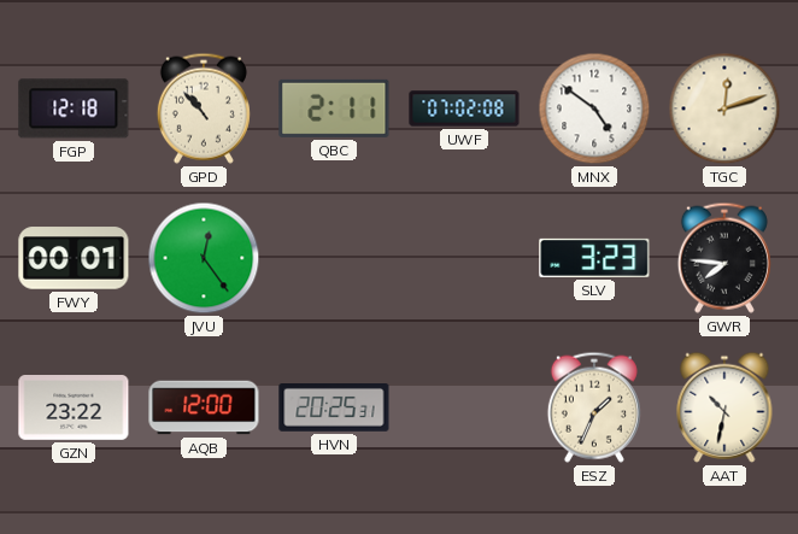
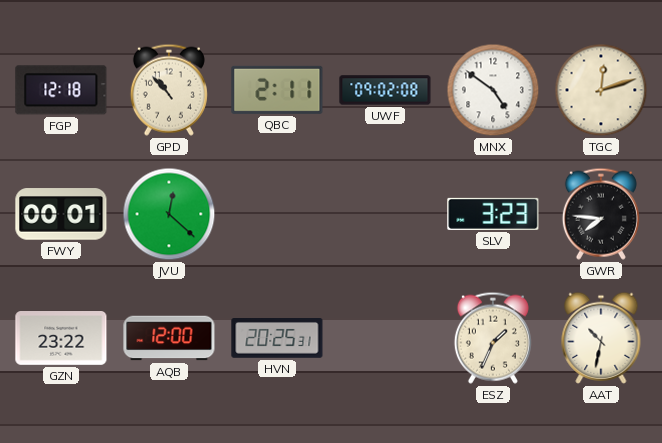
UWF: 07:02 -> 09:02
JVU: 12:24 -> 12:22
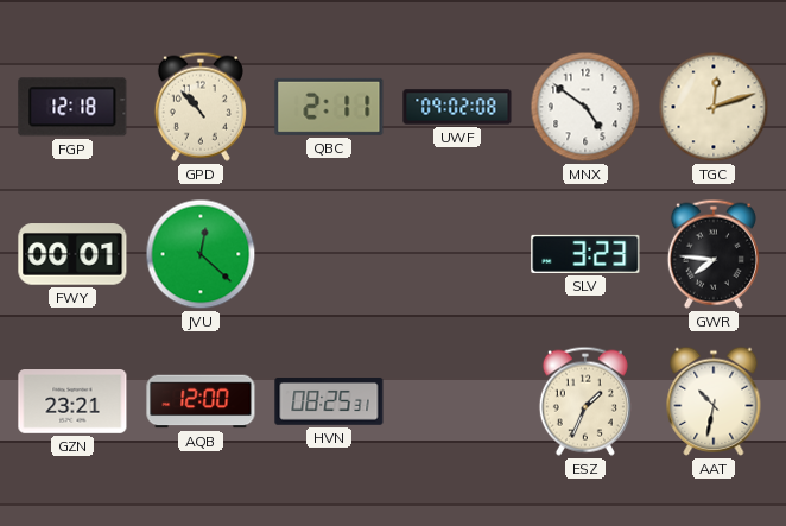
GZN: 23:22 -> 23:21
HVN: 20:25 -> 08:25
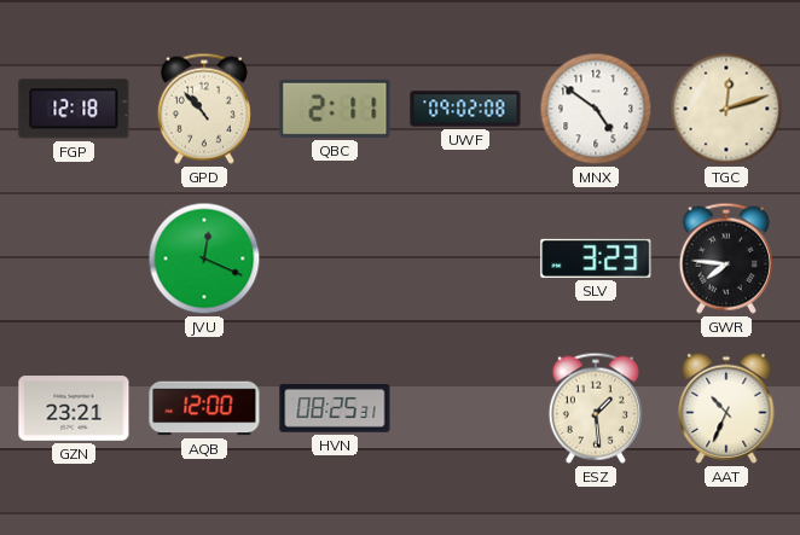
FWY: 00:01 -> none
JVU: 12:22 -> 12:19
ESZ: 1:34 -> 1:29
AAT: 10:32 -> 10:34
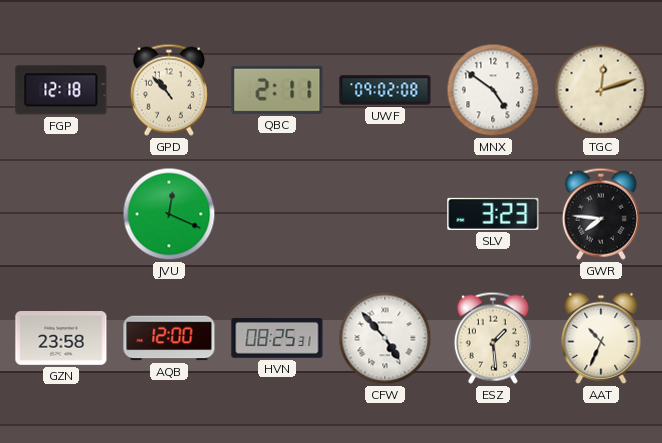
GZN: 23:21 -> 23:58
CFW: none -> 4:53
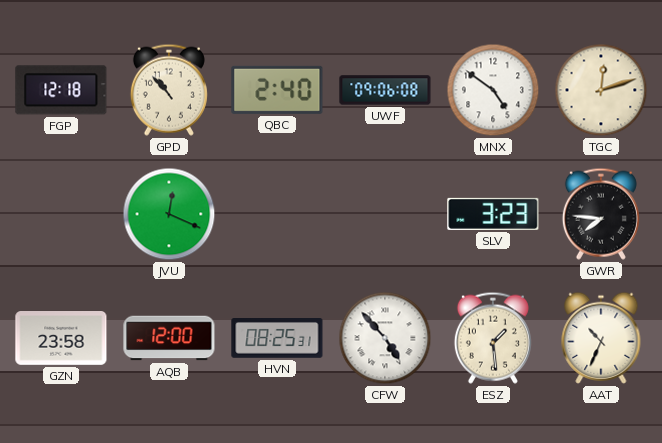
QBC: 2:11 -> 2:40
UWF: 09:02 -> 09:06
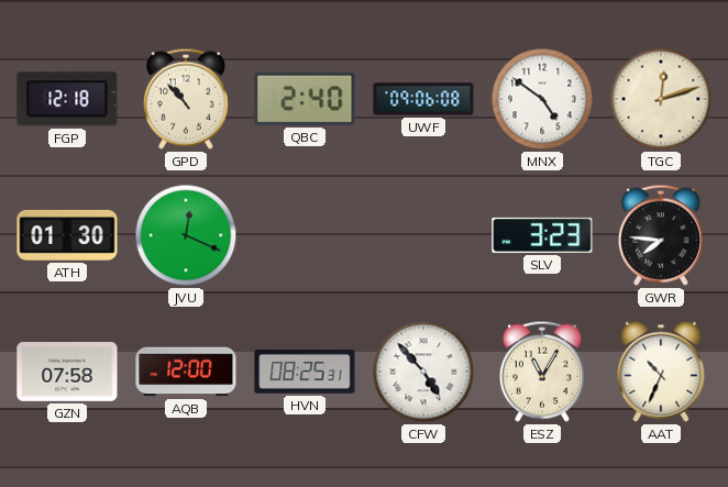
ATH: none -> 01:30
GZN: 23:58 -> 07:58
ESZ: 1:29 -> 11:05
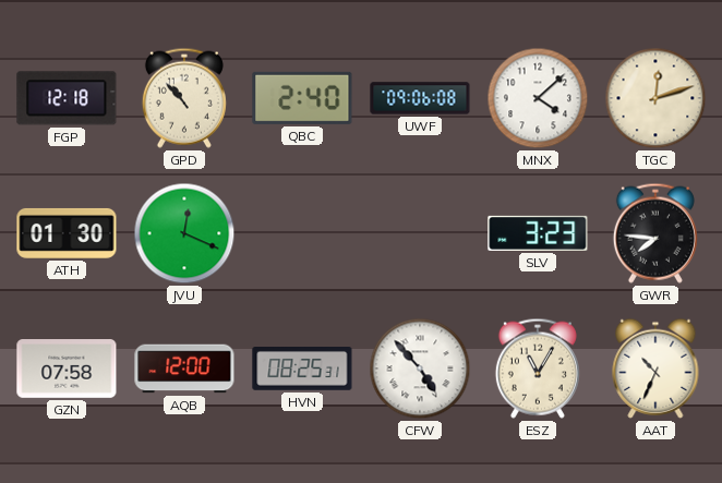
MNX: 4:51 -> 4:08
